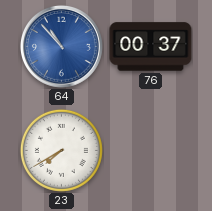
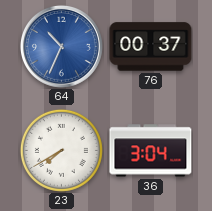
64: 10:53 -> 10:34
36: none -> 3:04
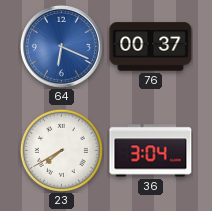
64: 10:34 -> 6:19
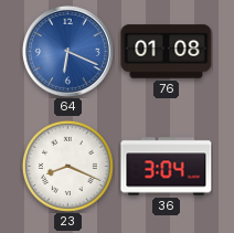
76: 00:37 -> 01:08
23: 7:40 -> 8:19
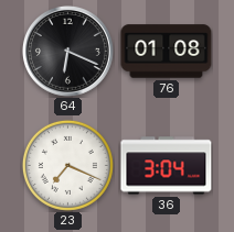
64 dial: blue -> black
23: 8:19 -> 7:19
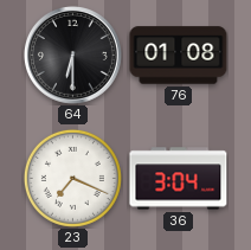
64: 6:19 -> 6:30
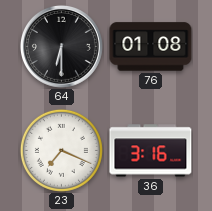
36: 3:04 -> 3:16
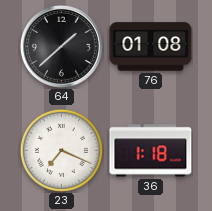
64: 6:30 -> 1:38
36: 3:16 -> 1:18
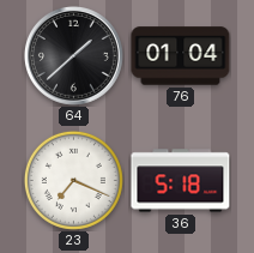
76: 01:08 -> 01:04
36: 1:18 -> 5:18
